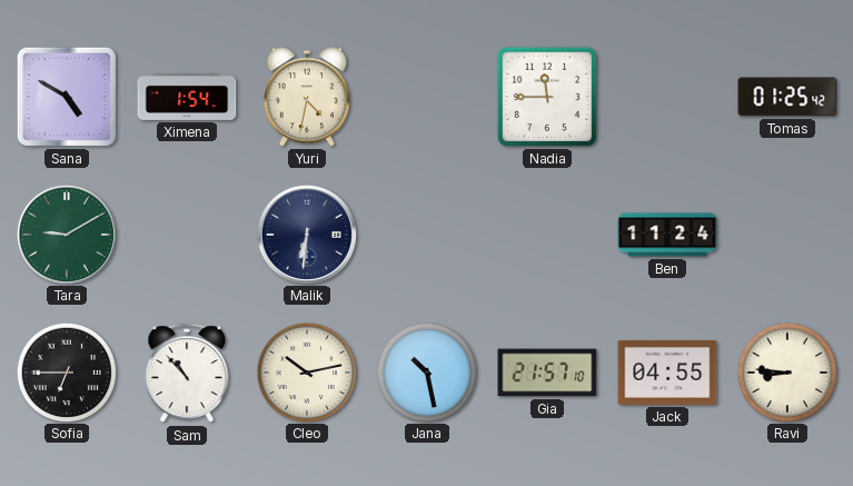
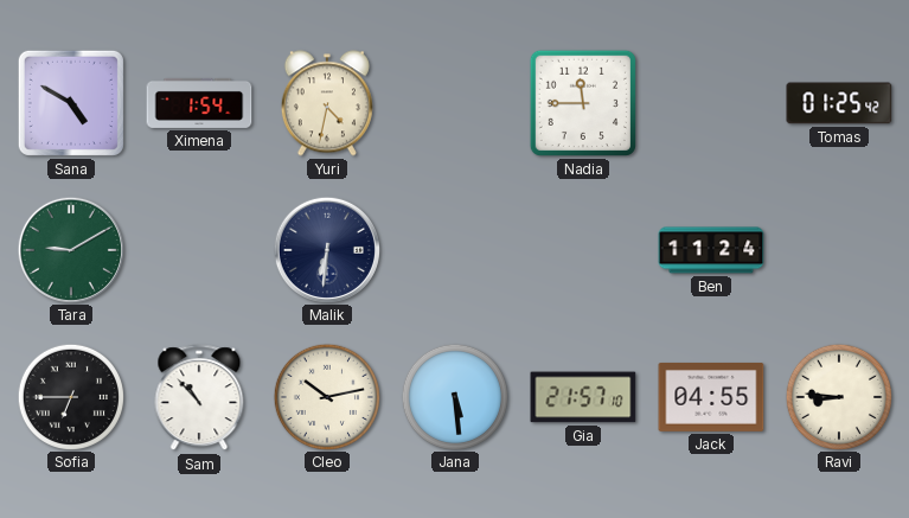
Jana: 10:28 -> 5:29
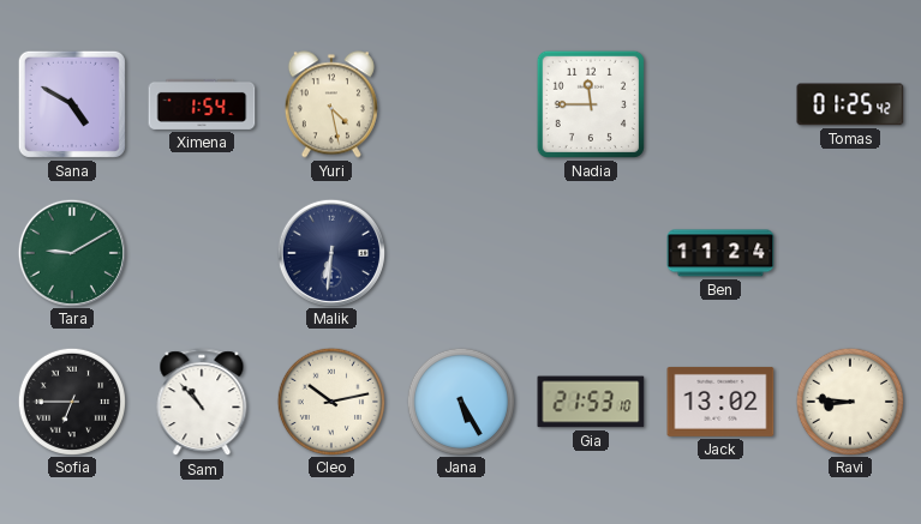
Yuri: 4:32 -> 4:28
Jana: 5:29 -> 5:25
Gia: 21:57 -> 21:53
Jack: 04:55 -> 13:02
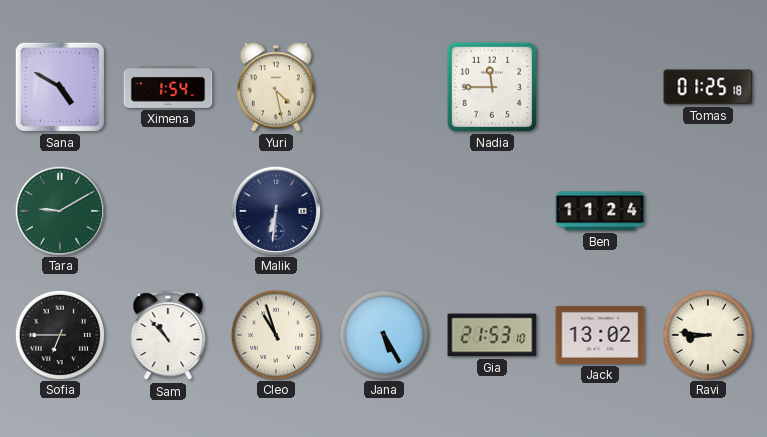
Tomas: 01:25:42 -> 01:25:18
Cleo: 10:13 -> 10:57
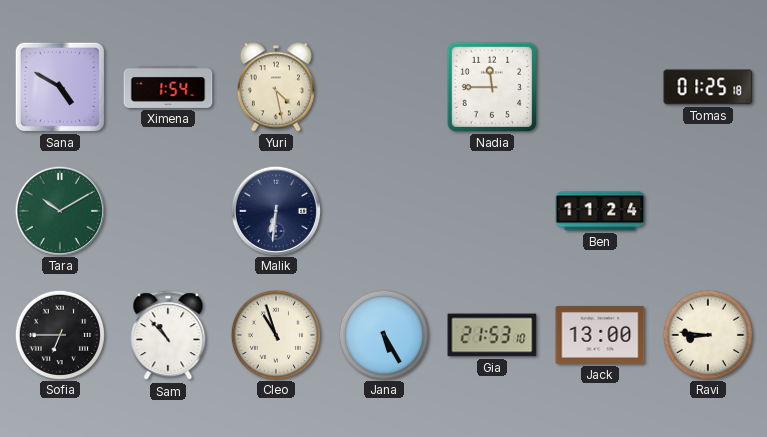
Tara: 9:10 -> 10:10
Jack: 13:02 -> 13:00
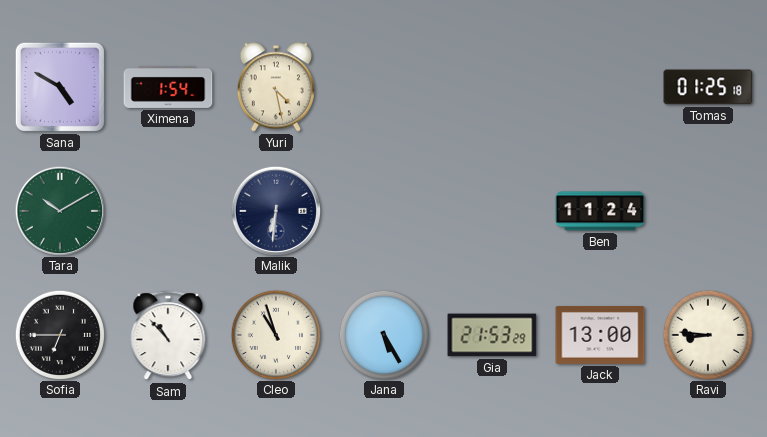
Nadia: 11:45 -> none
Gia: 21:53:10 -> 21:53:29
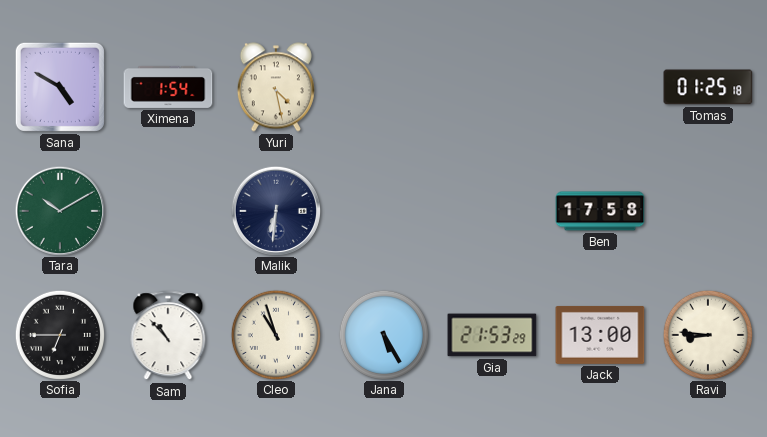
Ben: 11:24 -> 17:58
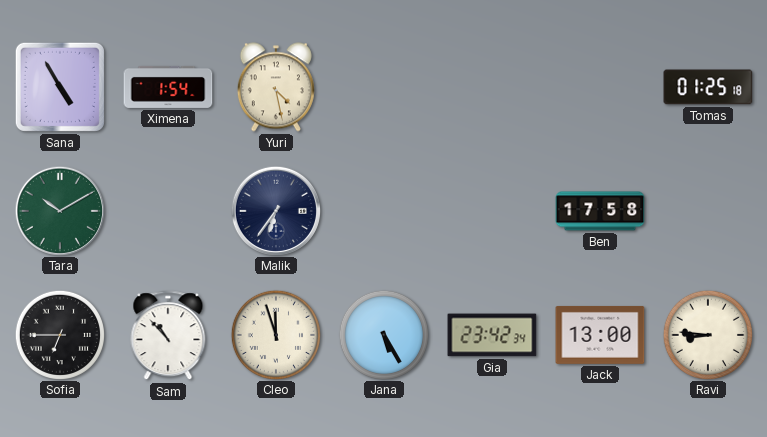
Sana: 4:50 -> 4:55
Malik: 6:31 -> 6:36
Cleo: 10:57 -> 11:57
Gia: 21:53 -> 23:42
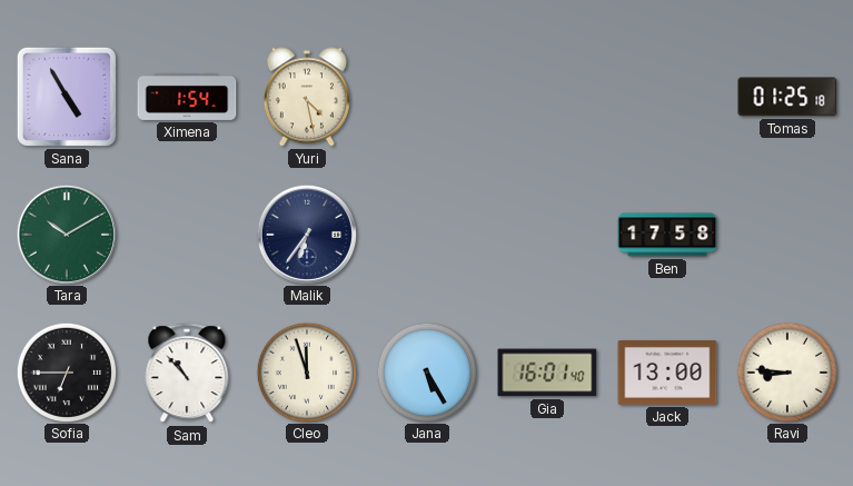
Gia: 23:42 -> 16:01
